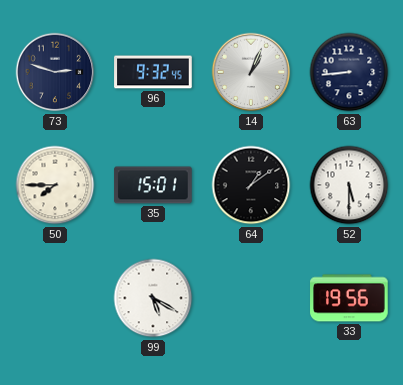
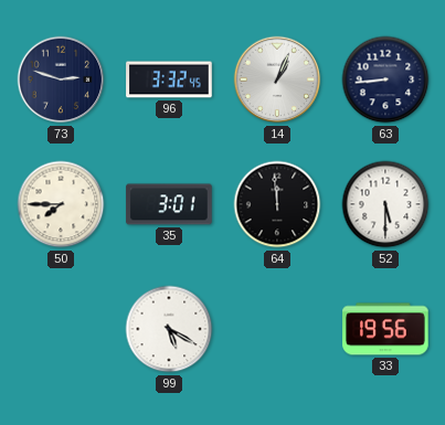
96: 9:32 -> 3:32
35: 15:01 -> 3:01
64: 1:09 -> 11:59
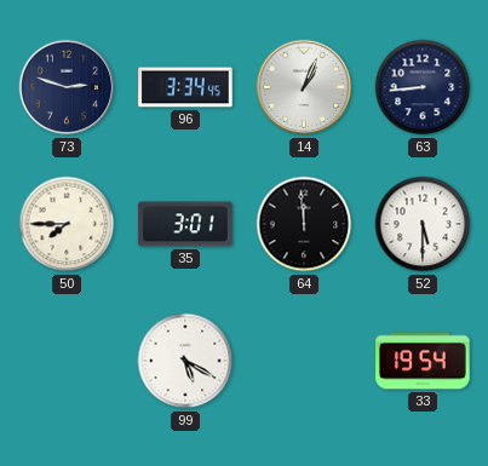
96: 3:32 -> 3:34
33: 19:56 -> 19:54
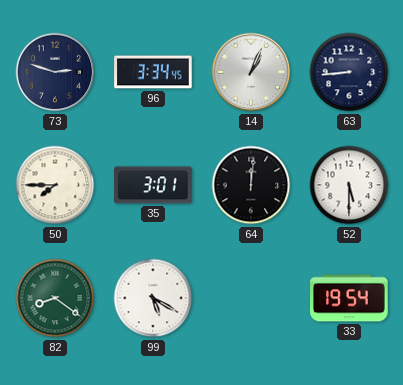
64: 11:59 -> 12:01
82: none -> 8:21
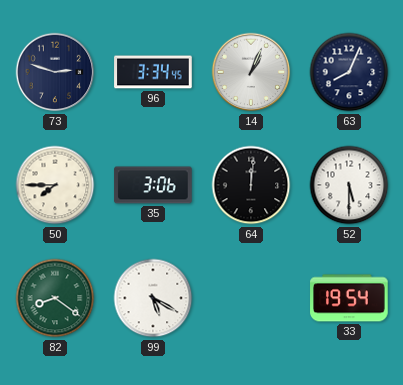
63: 8:44 -> 8:04
35: 3:01 -> 3:06
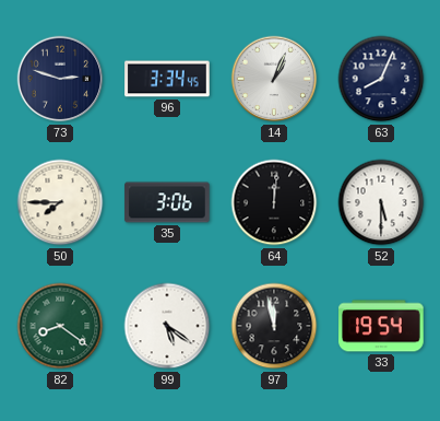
99: 5:20 -> 5:21
97: none -> 11:58
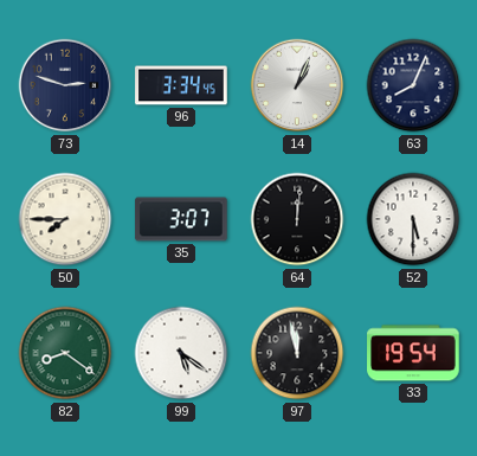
35: 3:06 -> 3:07
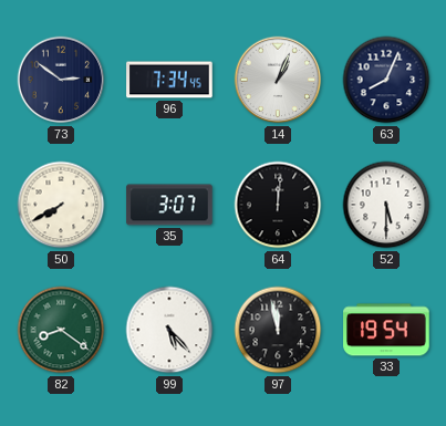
73: 2:48 -> 2:51
96: 3:34 -> 7:34
50: 7:45 -> 7:40
99: 5:21 -> 5:23
